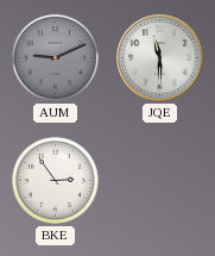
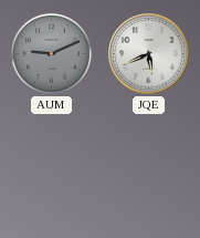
JQE: 11:30 -> 5:41
BKE: 2:54 -> none
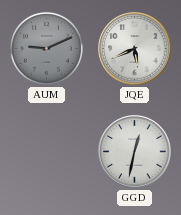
GGD: none -> 12:32
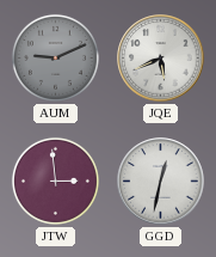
JTW: none -> 2:59
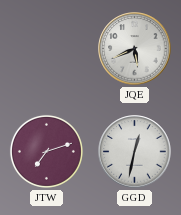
AUM: 9:11 -> none
JTW: 2:59 -> 7:12
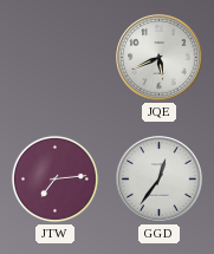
JTW: 7:12 -> 7:14
GGD: 12:32 -> 12:36
